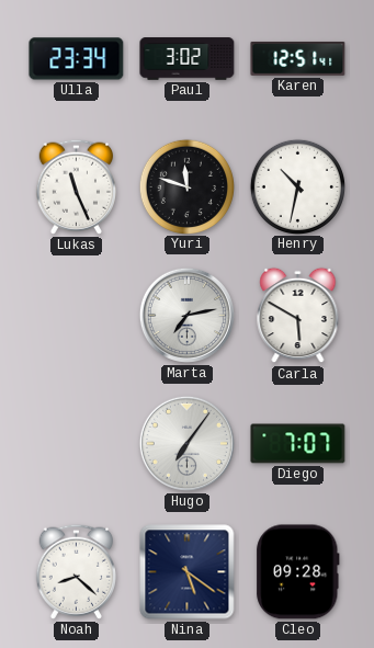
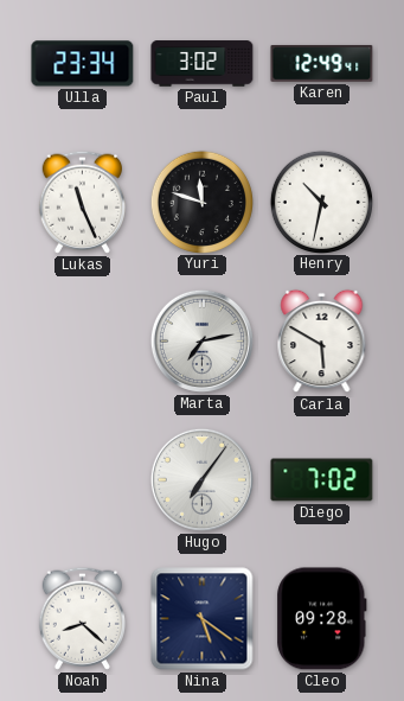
Karen: 12:51 -> 12:49
Diego: 7:07 -> 7:02
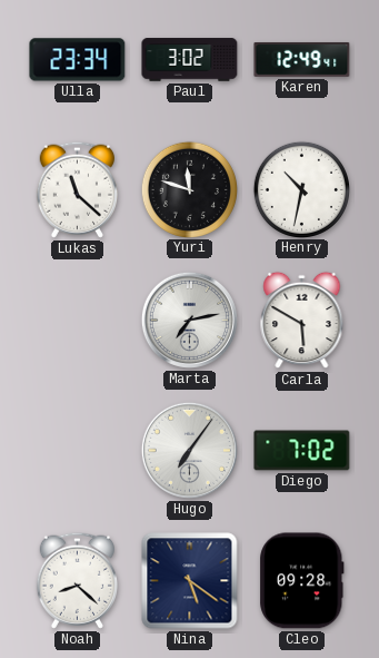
Lukas: 11:26 -> 11:22
